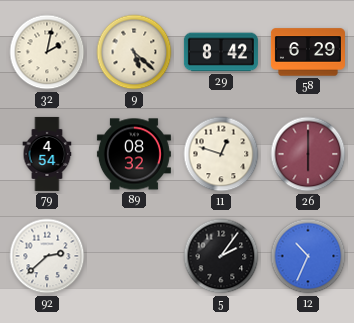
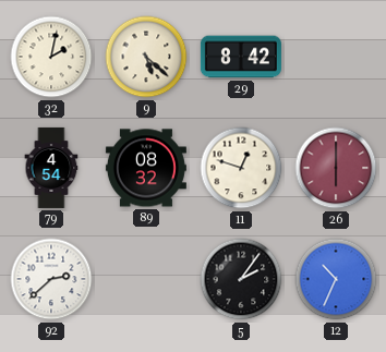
58: 6:29 -> none
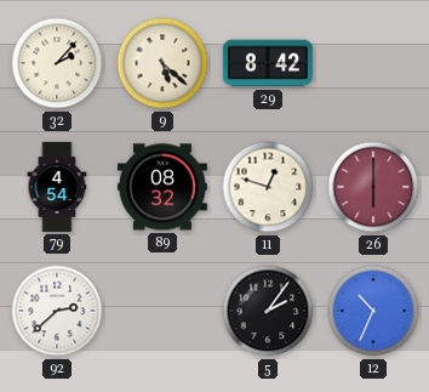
32: 2:02 -> 2:07
